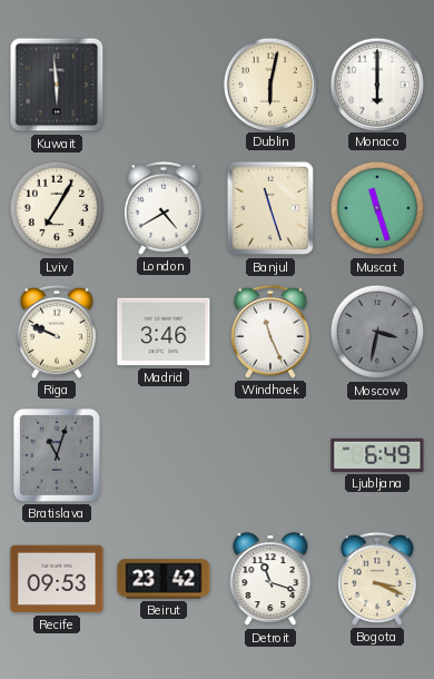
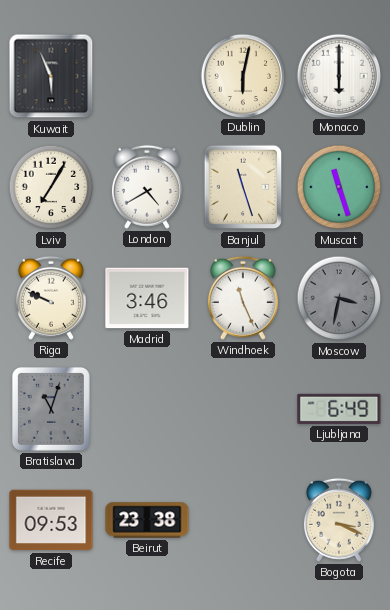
Kuwait: 5:59 -> 5:56
Beirut: 23:42 -> 23:38
Detroit: 11:18 -> none
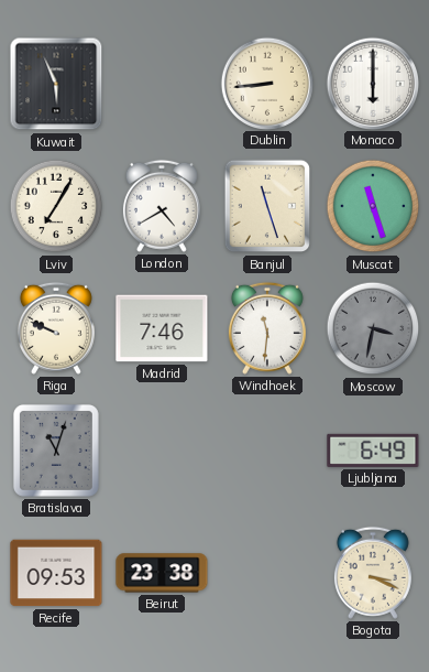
Dublin: 6:02 -> 8:44
Madrid: 3:46 -> 7:46
Windhoek: 11:26 -> 11:31
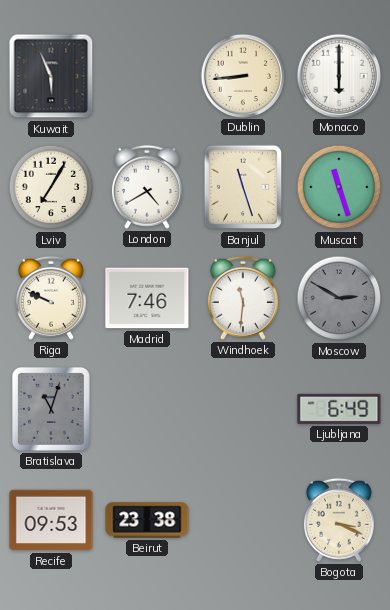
Moscow: 3:32 -> 2:50
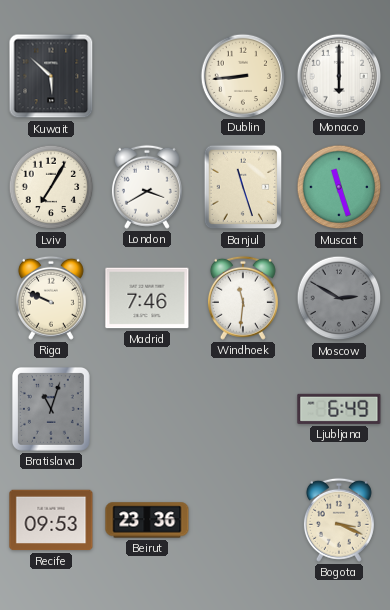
Kuwait: 5:56 -> 5:52
London: 4:40 -> 3:40
Beirut: 23:38 -> 23:36
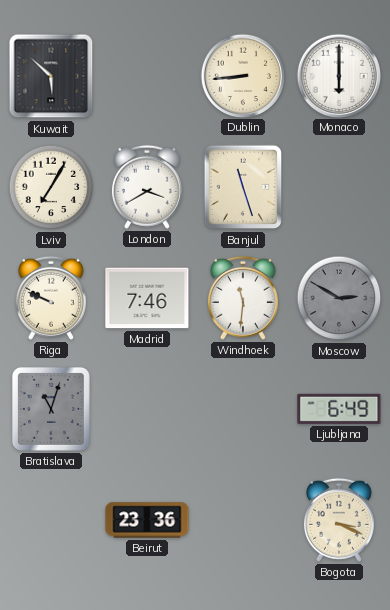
Muscat: 11:27 -> none
Recife: 09:53 -> none
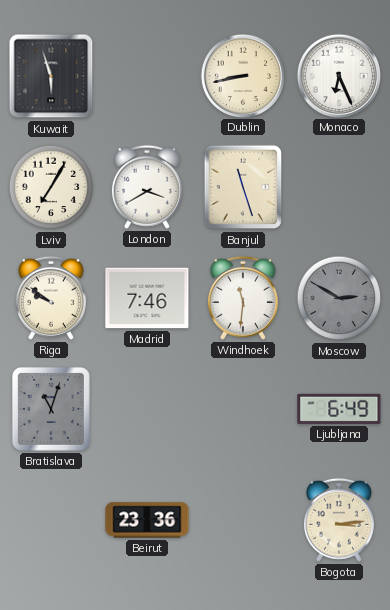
Kuwait: 5:52 -> 5:57
Dublin: 8:44 -> 8:43
Monaco: 6:00 -> 6:26
Riga: 9:49 -> 9:51
Bogota: 3:19 -> 3:14
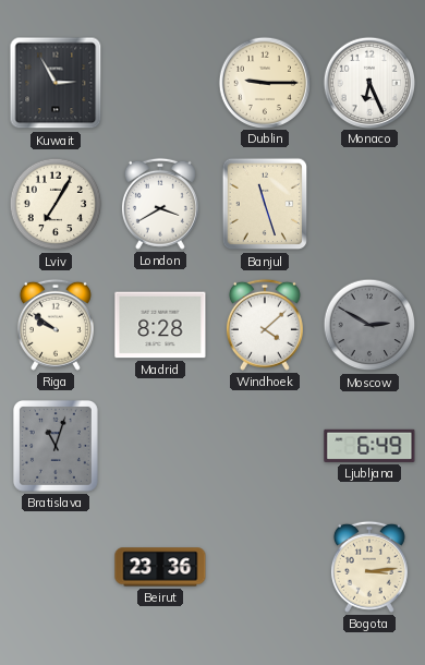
Kuwait: 5:57 -> 2:55
Dublin: 8:43 -> 9:15
Madrid: 7:46 -> 8:28
Windhoek: 11:31 -> 4:08
